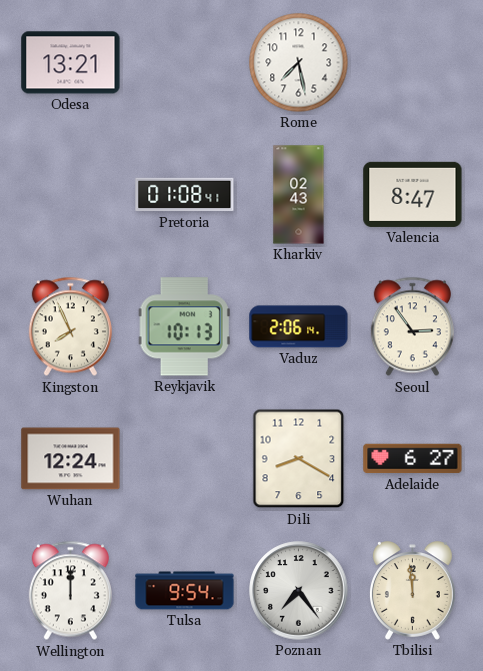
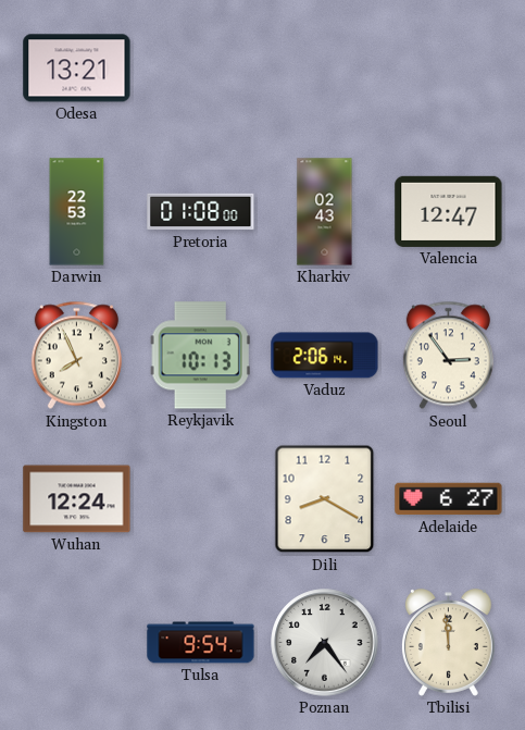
Rome: 7:28 -> none
Darwin: none -> 22:53
Pretoria: 01:08:41 -> 01:08:00
Valencia: 8:47 -> 12:47
Wellington: 12:00 -> none
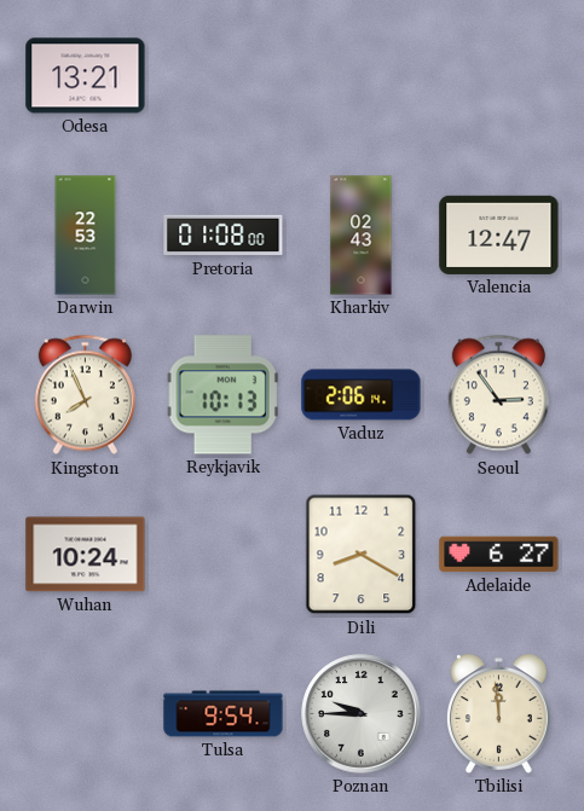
Wuhan: 12:24 -> 10:24
Poznan: 7:24 -> 9:45
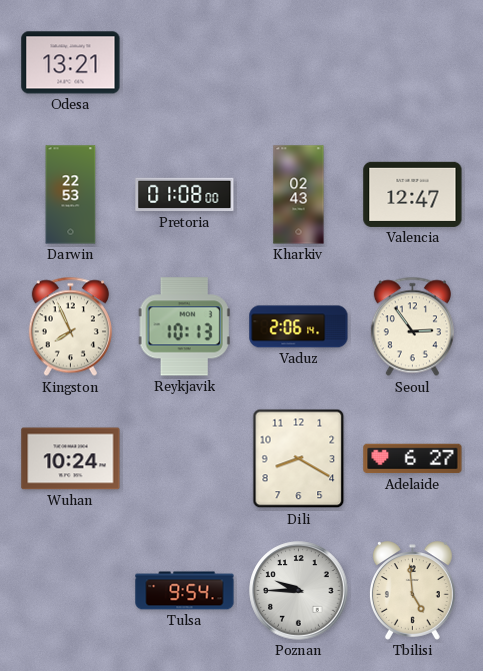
Tbilisi: 11:59 -> 4:59
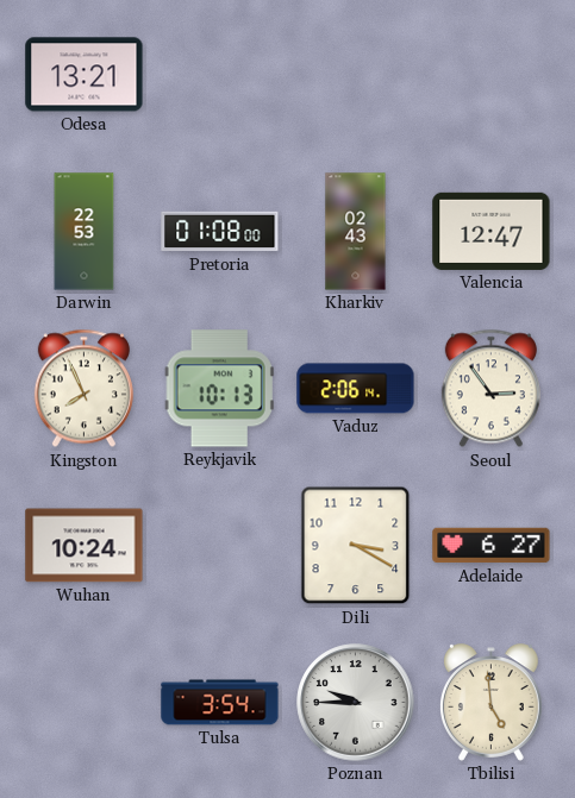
Dili: 8:20 -> 3:20
Tulsa: 9:54 -> 3:54
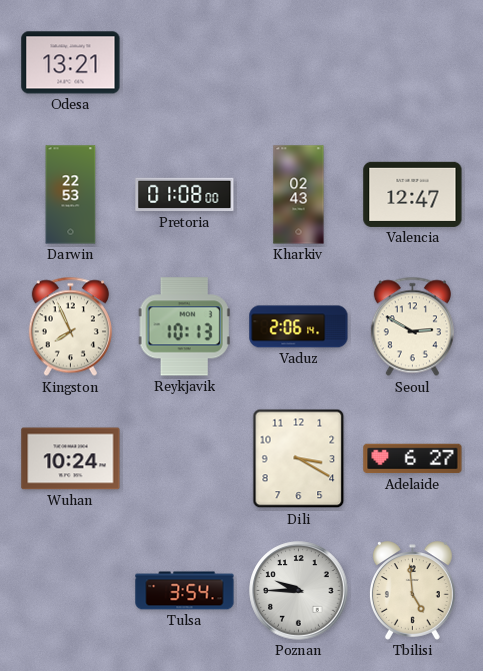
Seoul: 2:54 -> 2:50
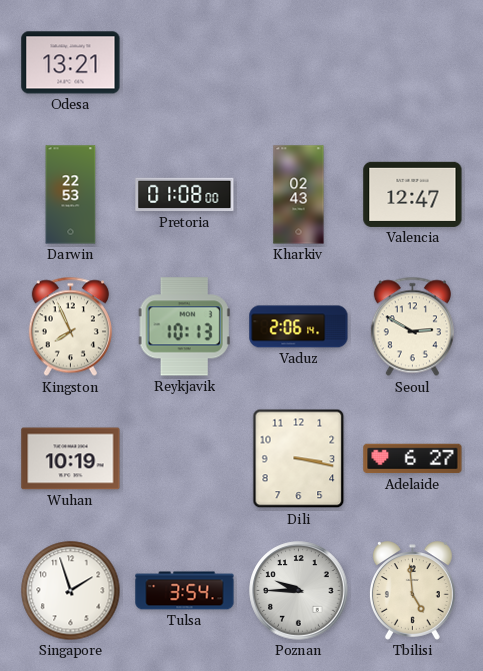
Wuhan: 10:24 -> 10:19
Dili: 3:20 -> 3:17
Singapore: none -> 1:57
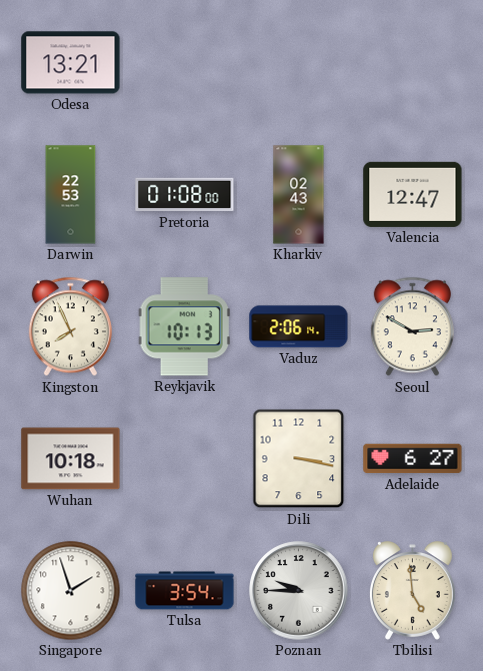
Wuhan: 10:19 -> 10:18
